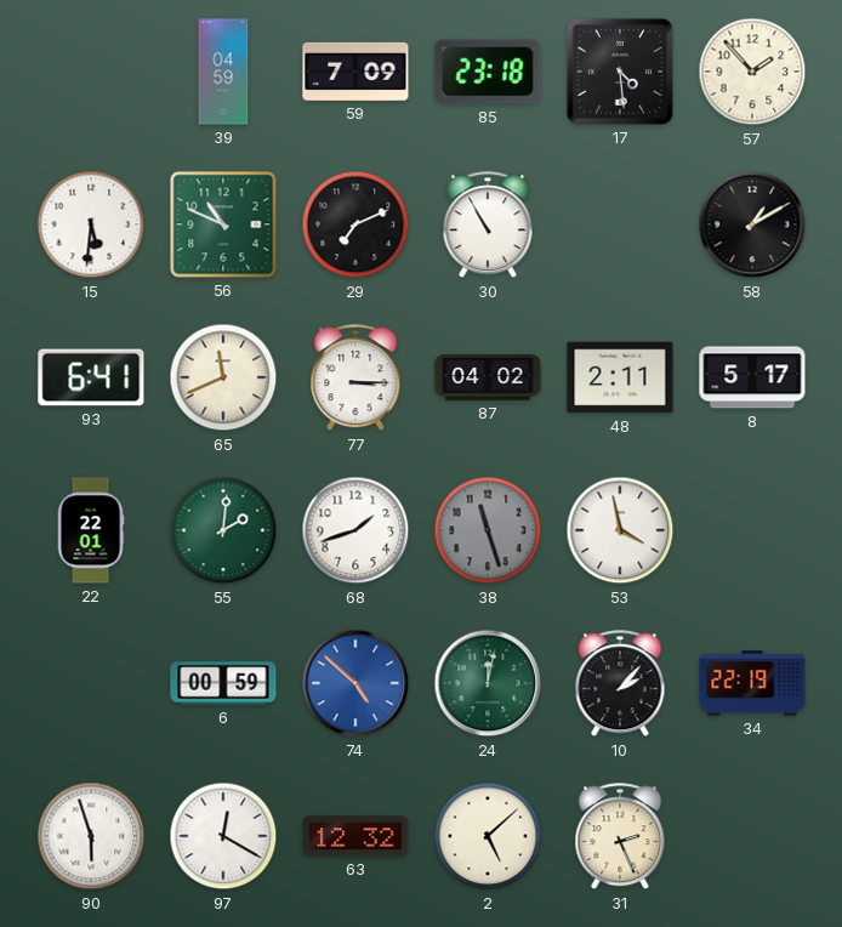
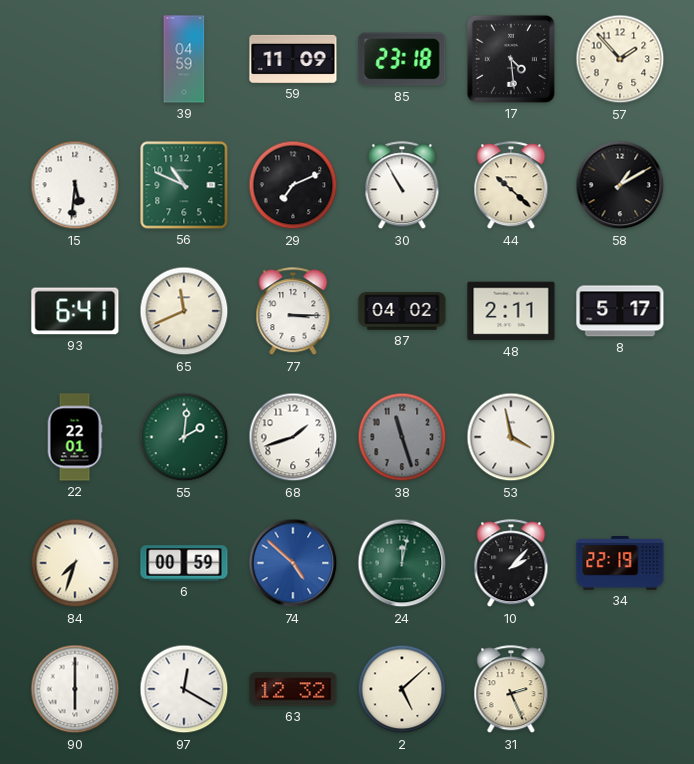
59: 7:09 -> 11:09
44: none -> 10:22
84: none -> 7:33
90: 5:57 -> 6:00
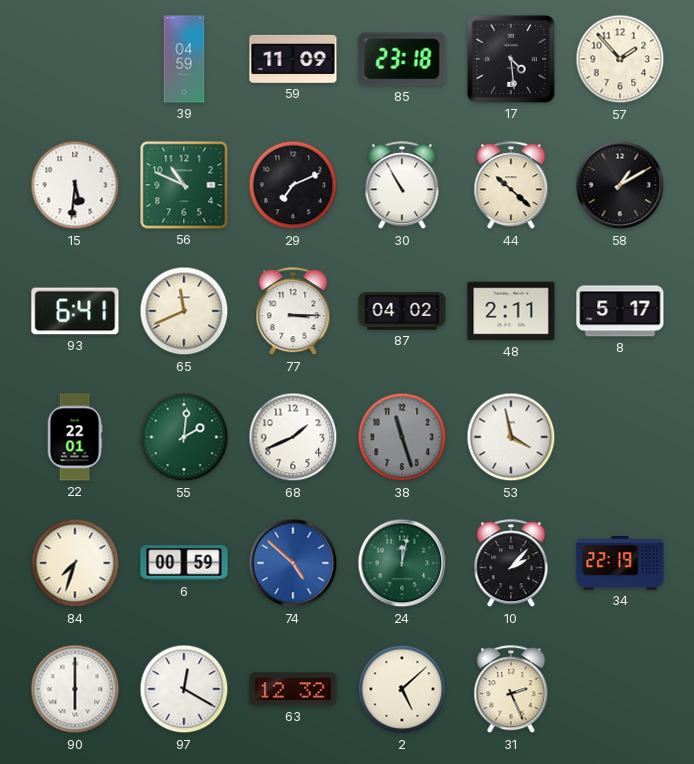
68: 1:42 -> 1:41
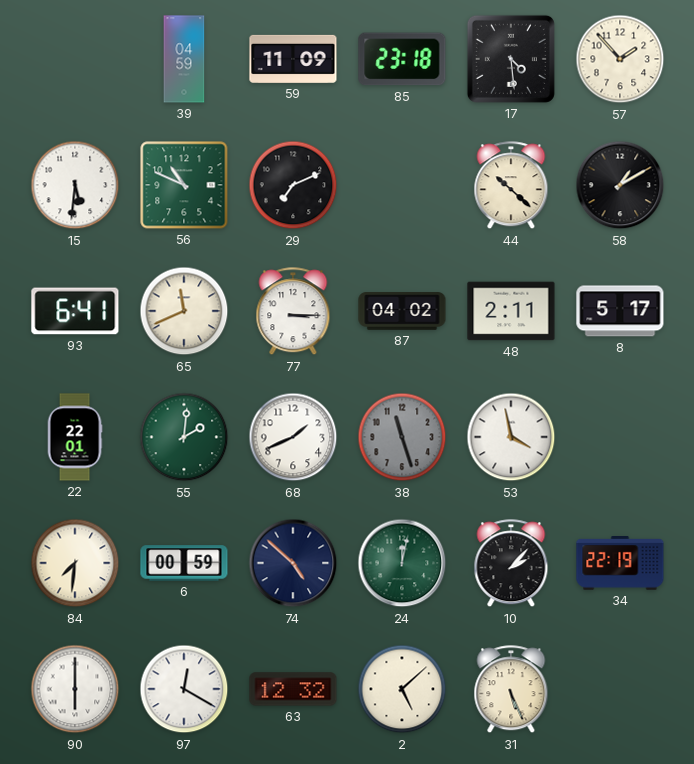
30: 10:55 -> none
84: 7:33 -> 7:31
74 dial: blue -> navy
31: 2:26 -> 5:26
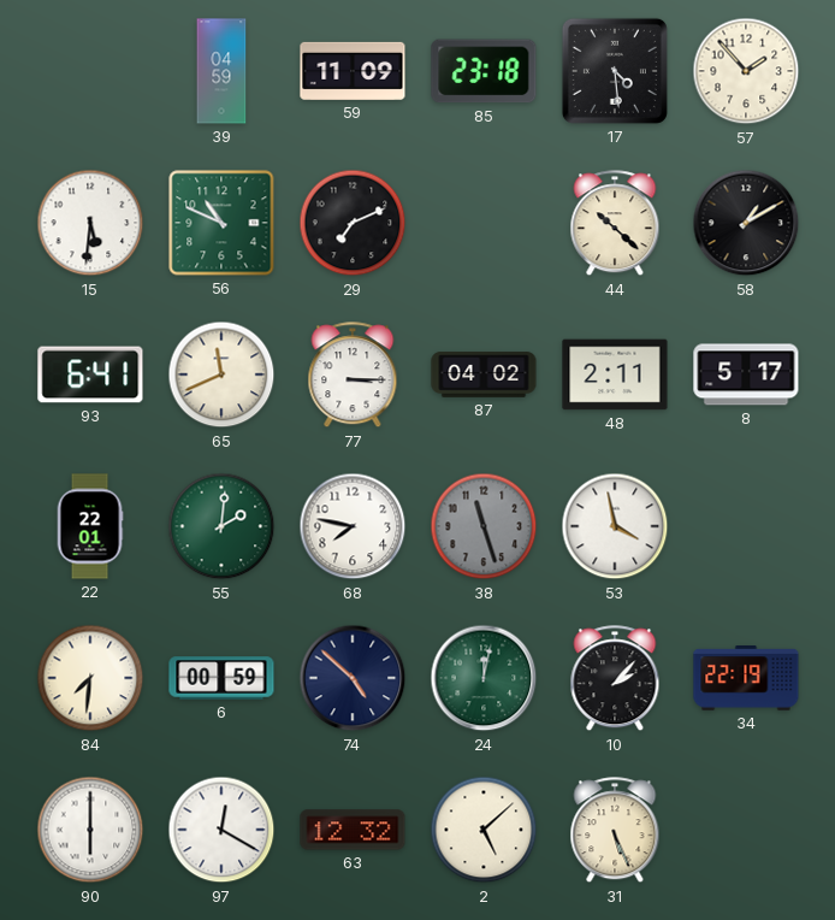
68: 1:41 -> 7:47
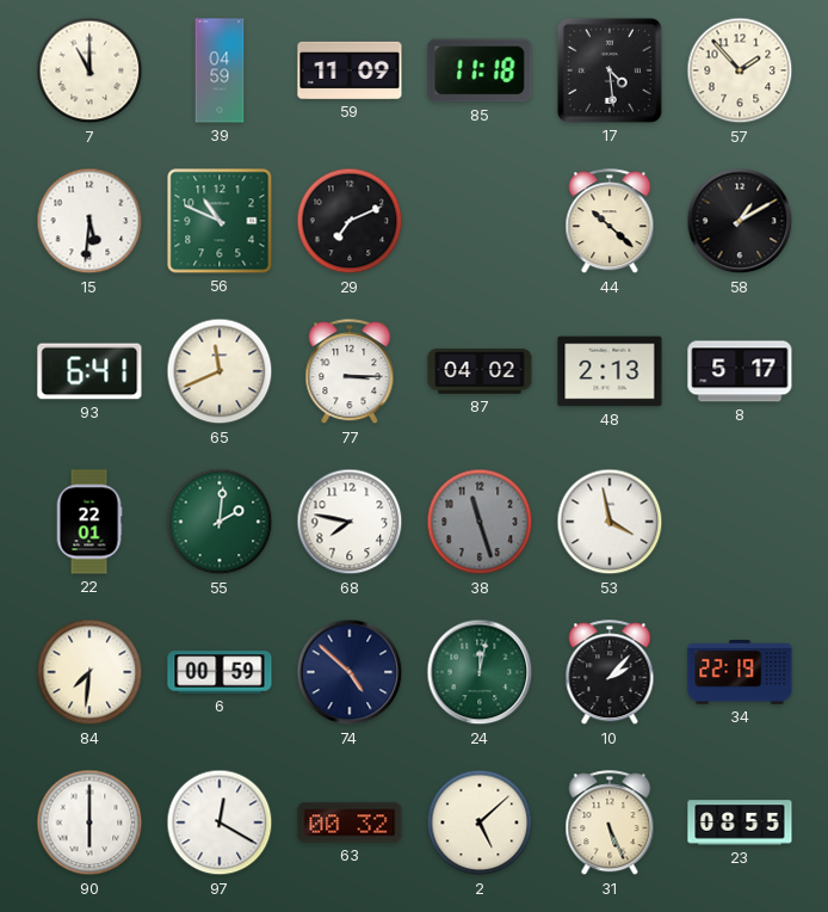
7: none -> 11:00
85: 23:18 -> 11:18
48: 2:11 -> 2:13
63: 12:32 -> 00:32
23: none -> 08:55
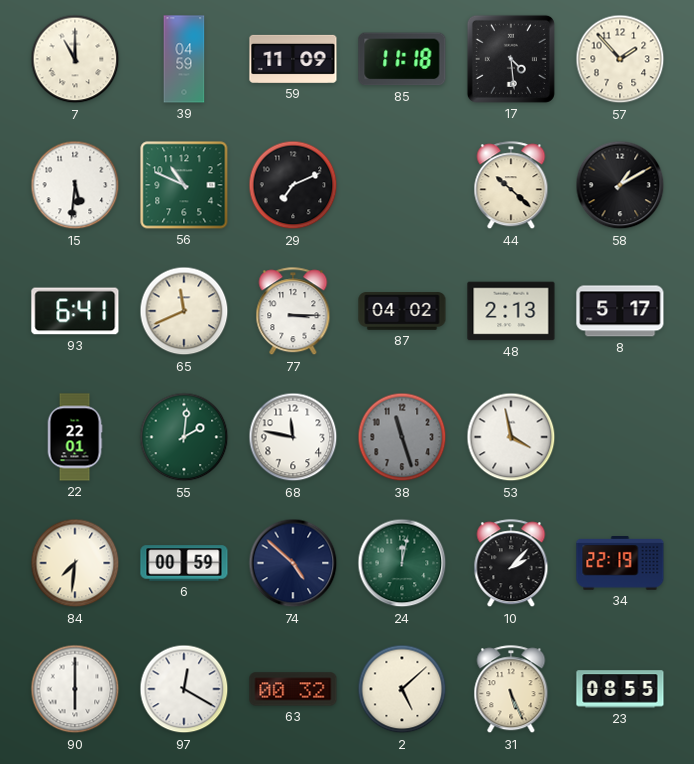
68: 7:47 -> 11:47
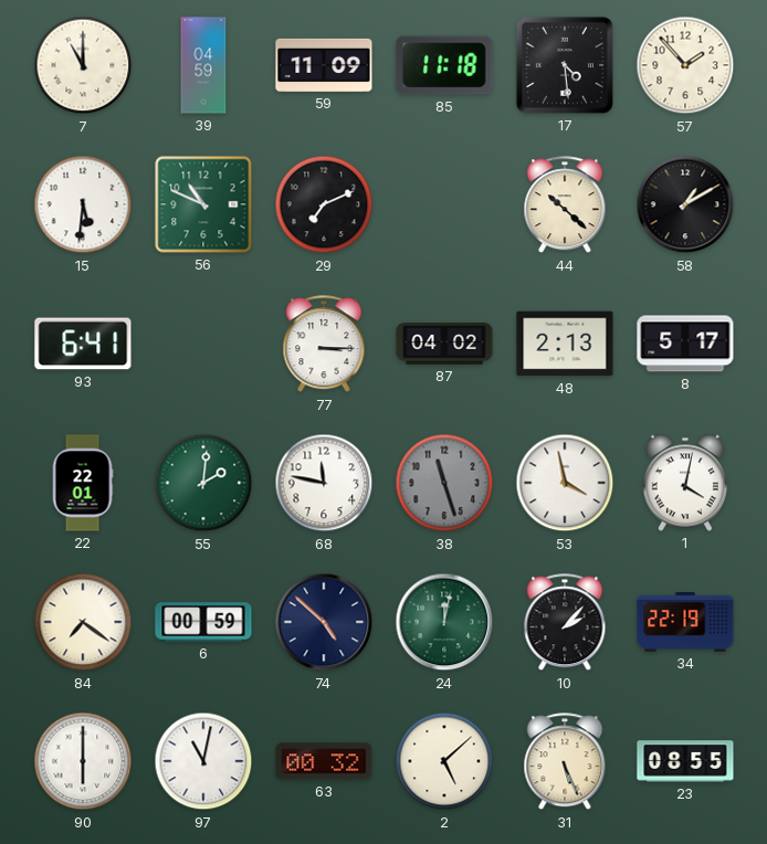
65: 11:41 -> none
1: none -> 4:02
84: 7:31 -> 7:21
97: 12:20 -> 11:02
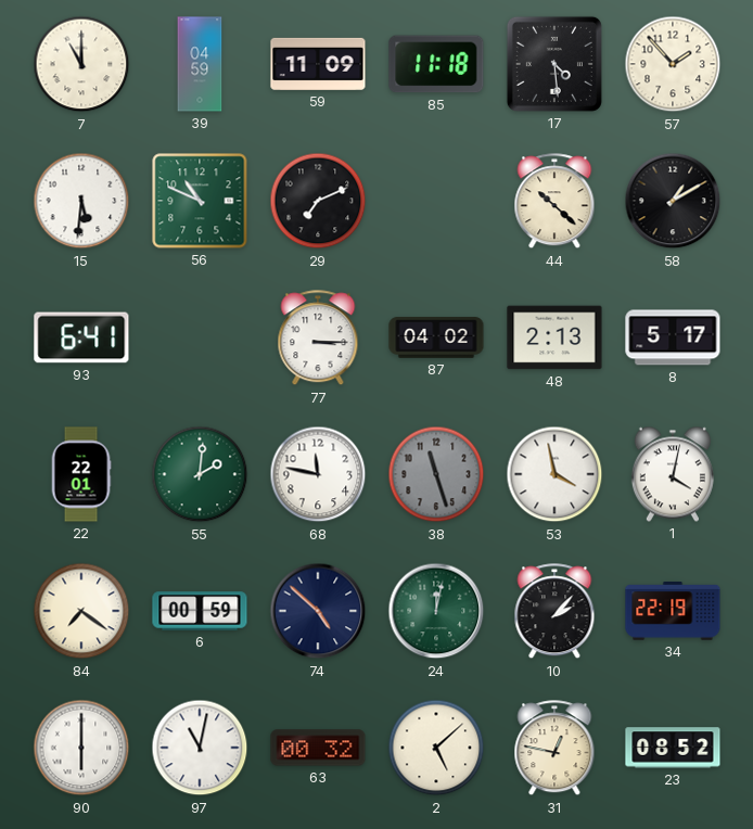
31: 5:26 -> 12:47
23: 08:55 -> 08:52
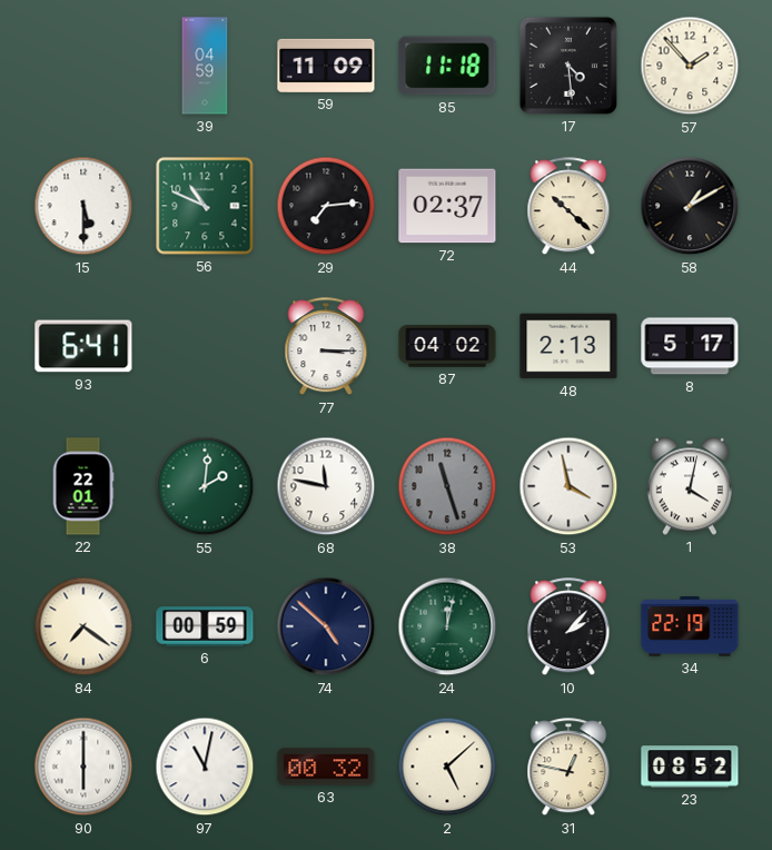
7: 11:00 -> none
15: 5:31 -> 5:30
29: 7:11 -> 7:14
72: none -> 02:37
